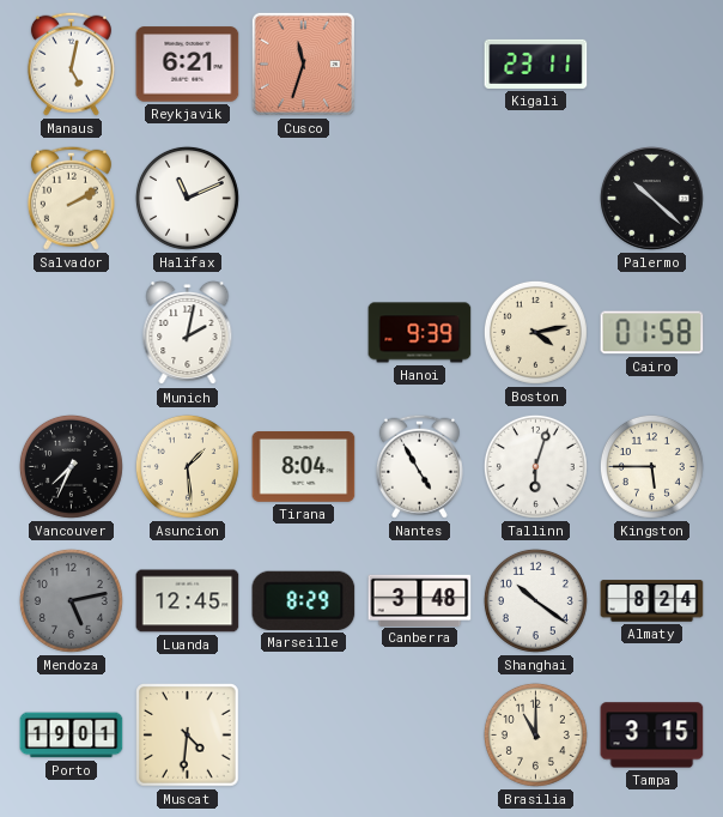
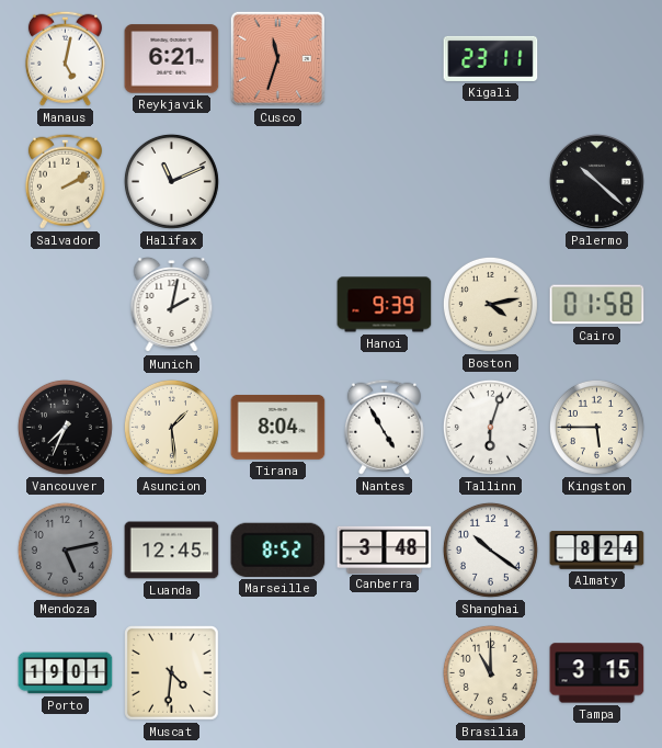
Marseille: 8:29 -> 8:52
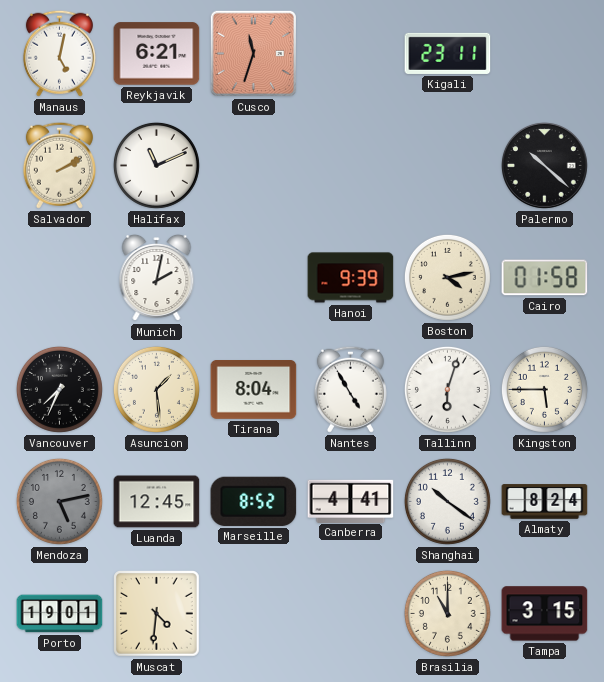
Canberra: 3:48 -> 4:41
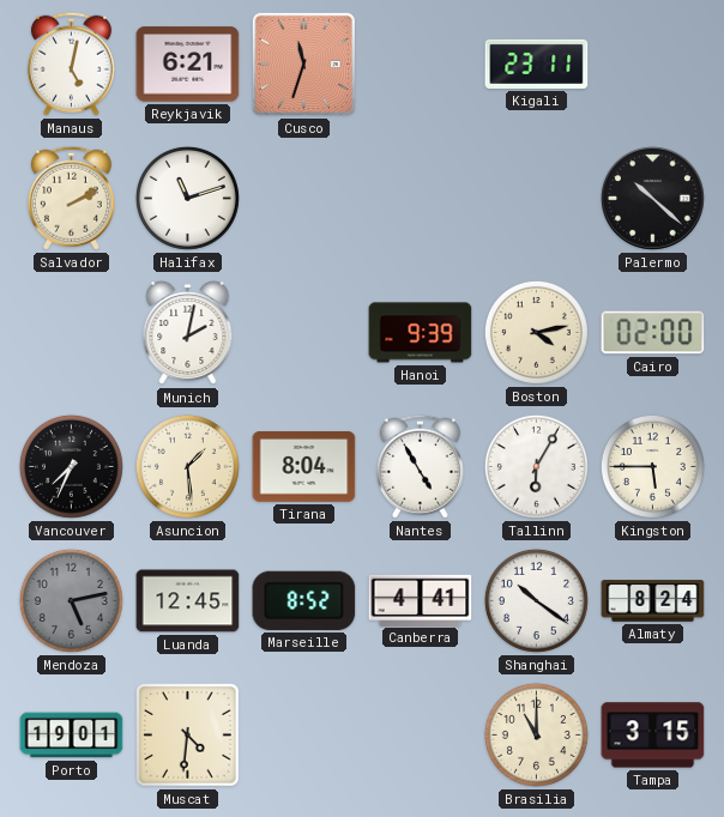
Halifax: 11:11 -> 11:12
Cairo: 01:58 -> 02:00
Tallinn: 6:03 -> 6:05
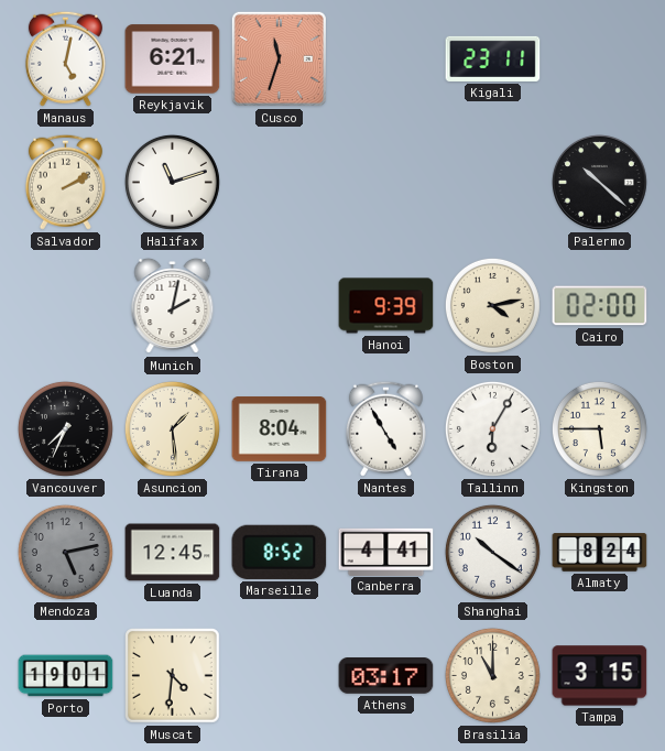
Athens: none -> 03:17
